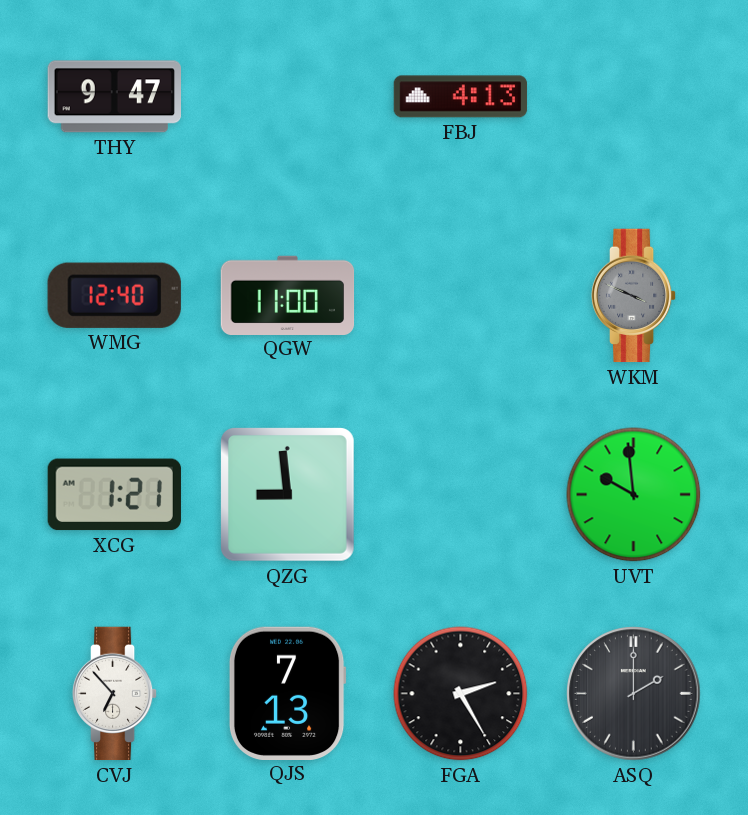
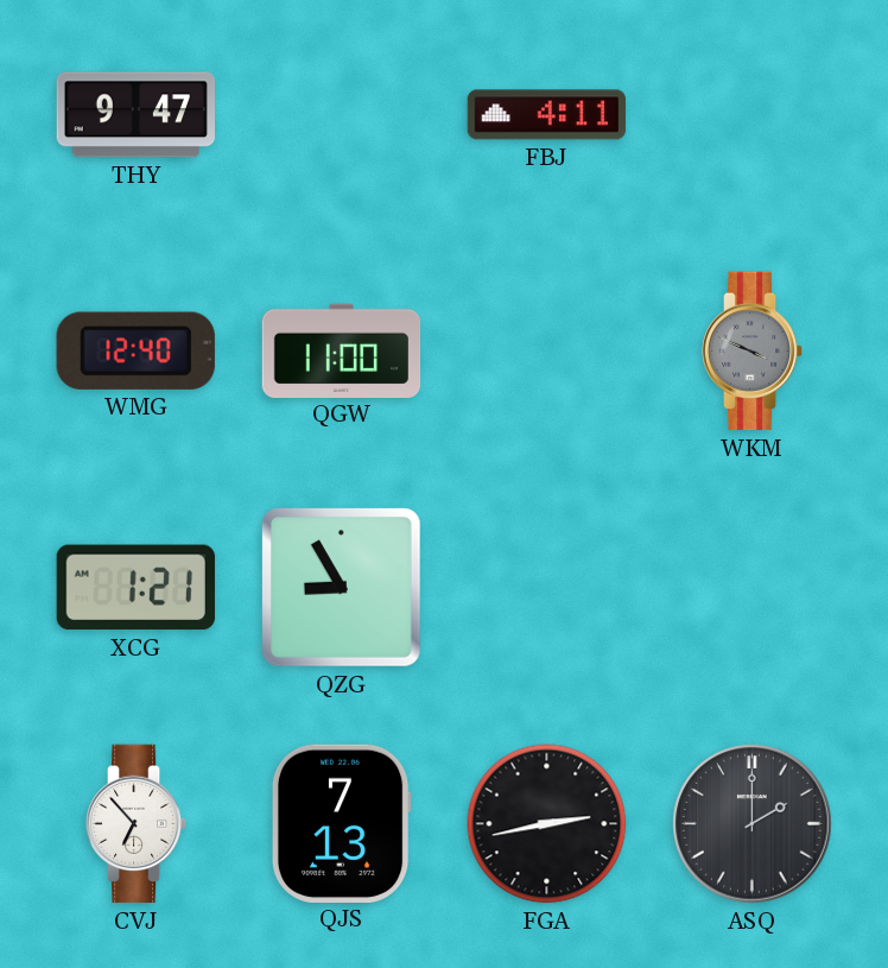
FBJ: 4:13 -> 4:11
QZG: 8:59 -> 8:55
UVT: 9:59 -> none
FGA: 2:25 -> 2:43
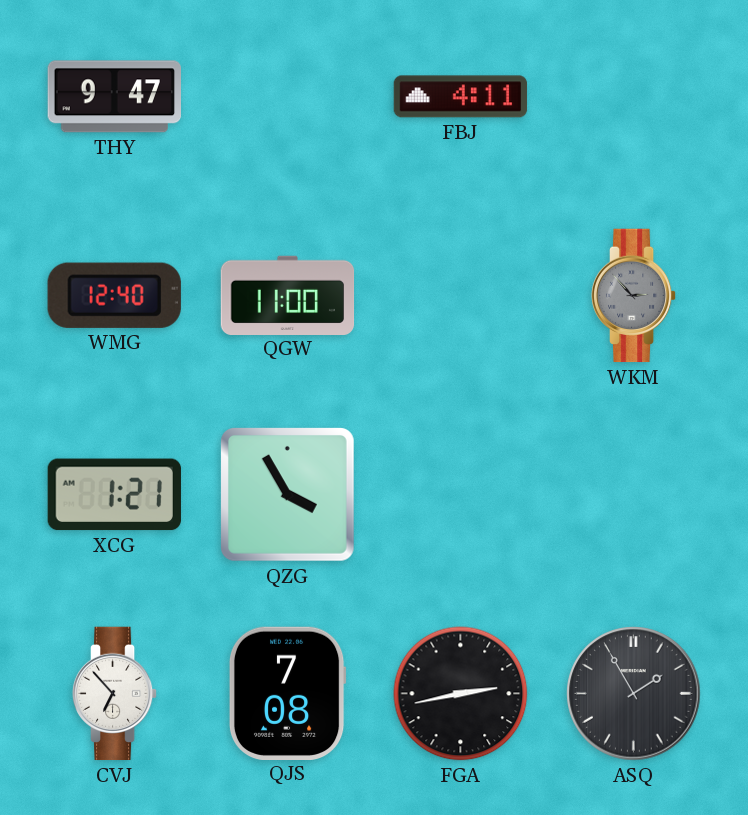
WKM: 3:49 -> 2:53
QZG: 8:55 -> 3:55
QJS: 7:13 -> 7:08
ASQ: 2:00 -> 1:55
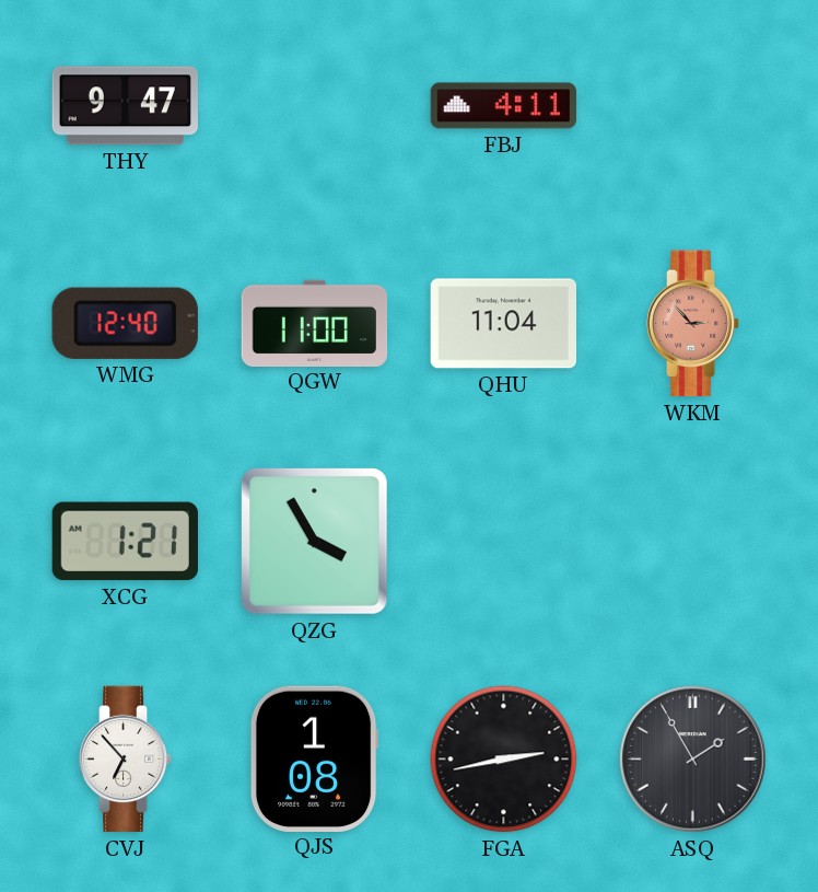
QHU: none -> 11:04
WKM dial: grey -> salmon
QJS: 7:08 -> 1:08
